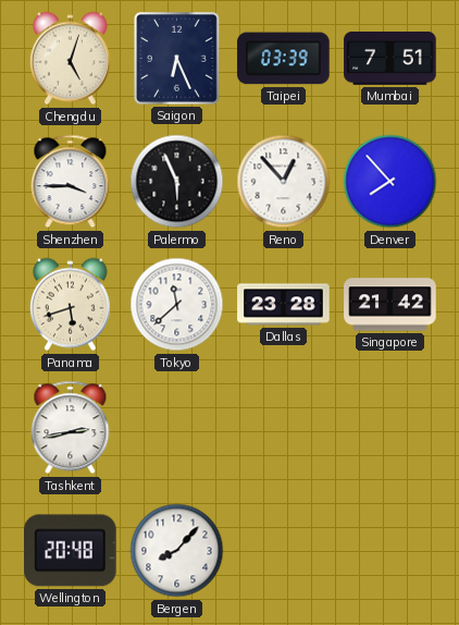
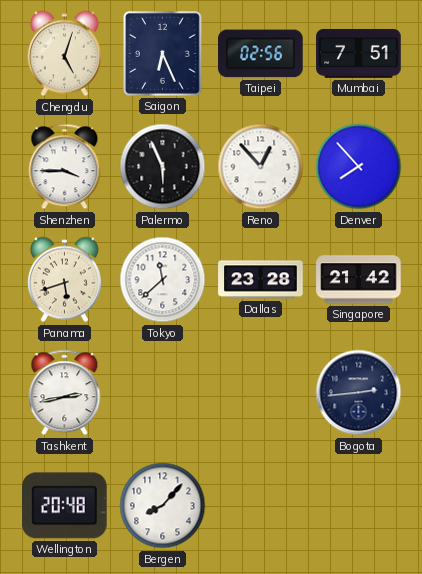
Taipei: 03:39 -> 02:56
Bogota: none -> 2:44
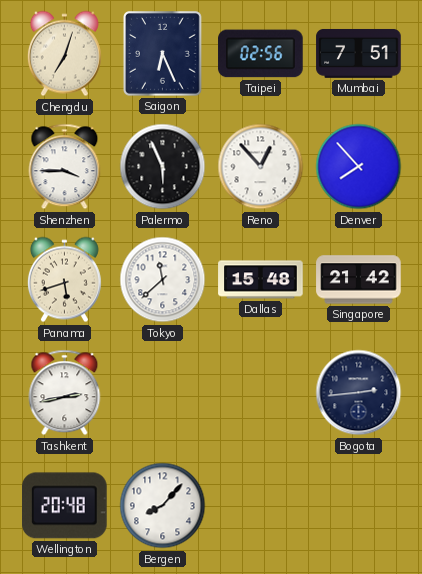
Chengdu: 5:03 -> 7:03
Dallas: 23:28 -> 15:48
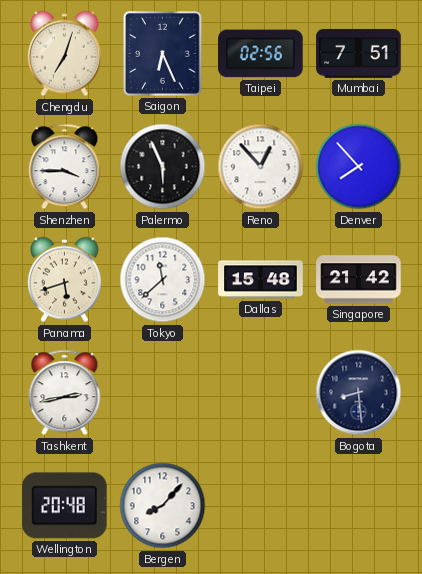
Bogota: 2:44 -> 8:29
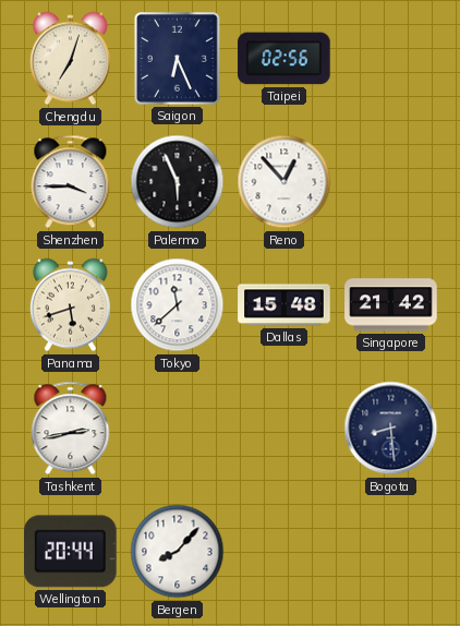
Mumbai: 7:51 -> none
Denver: 7:53 -> none
Wellington: 20:48 -> 20:44
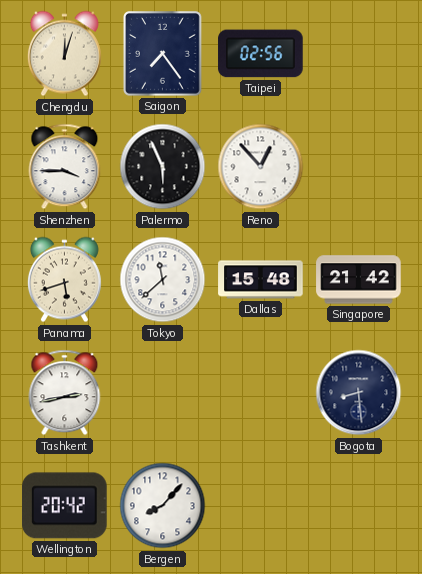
Chengdu: 7:03 -> 12:03
Saigon: 6:26 -> 7:24
Wellington: 20:44 -> 20:42
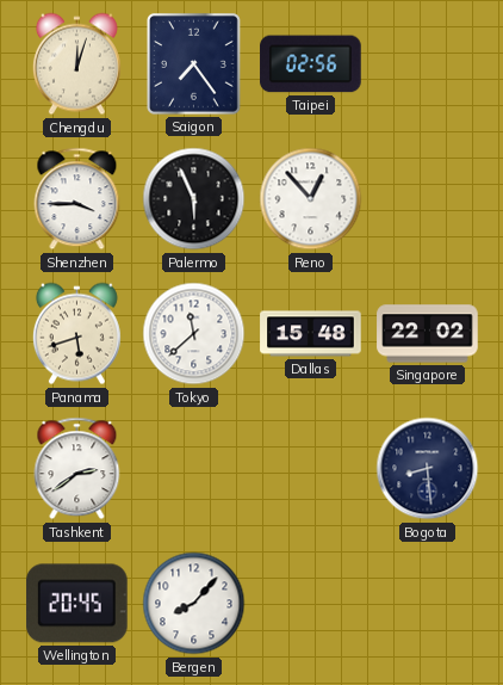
Singapore: 21:42 -> 22:02
Tashkent: 2:43 -> 2:39
Wellington: 20:42 -> 20:45
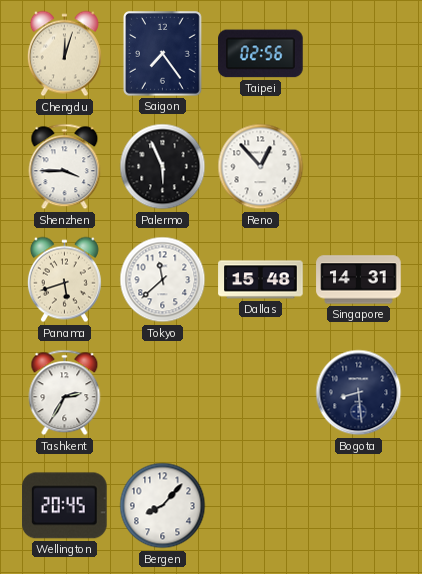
Singapore: 22:02 -> 14:31
Tashkent: 2:39 -> 2:35
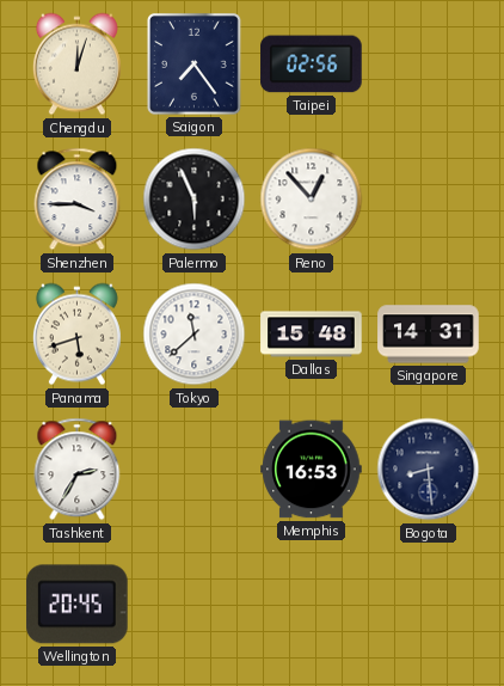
Memphis: none -> 16:53
Bergen: 8:07 -> none
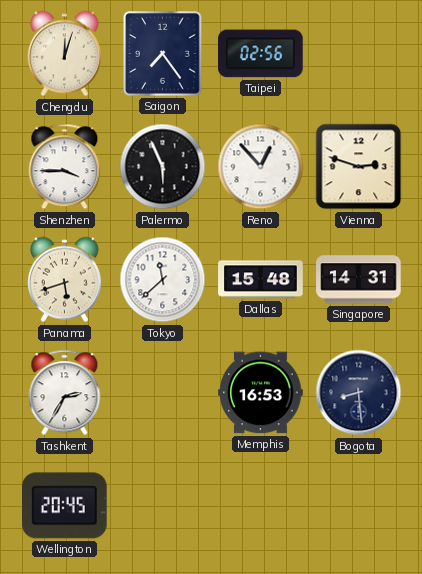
Vienna: none -> 2:48
